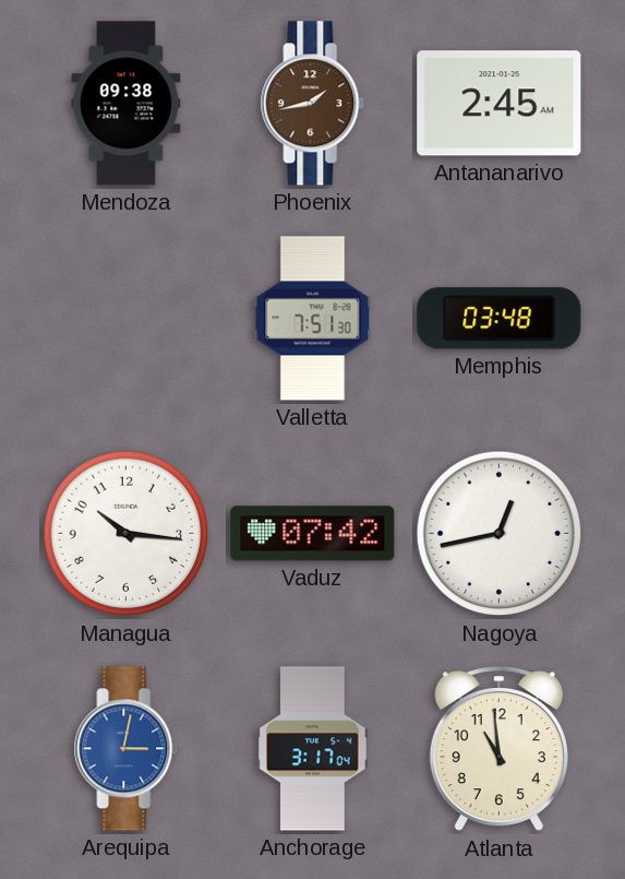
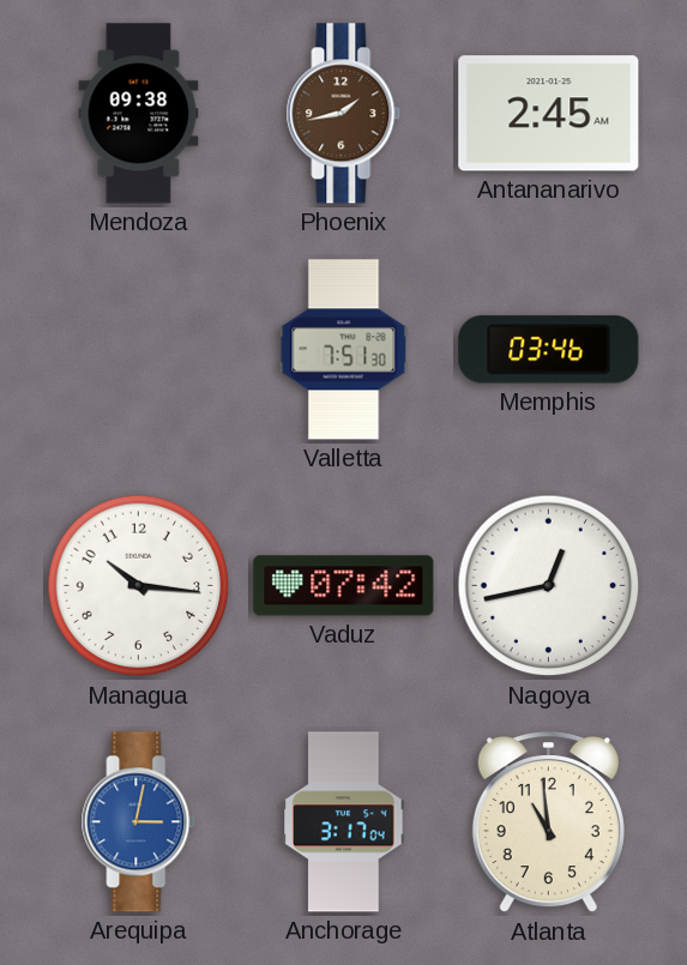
Memphis: 03:48 -> 03:46
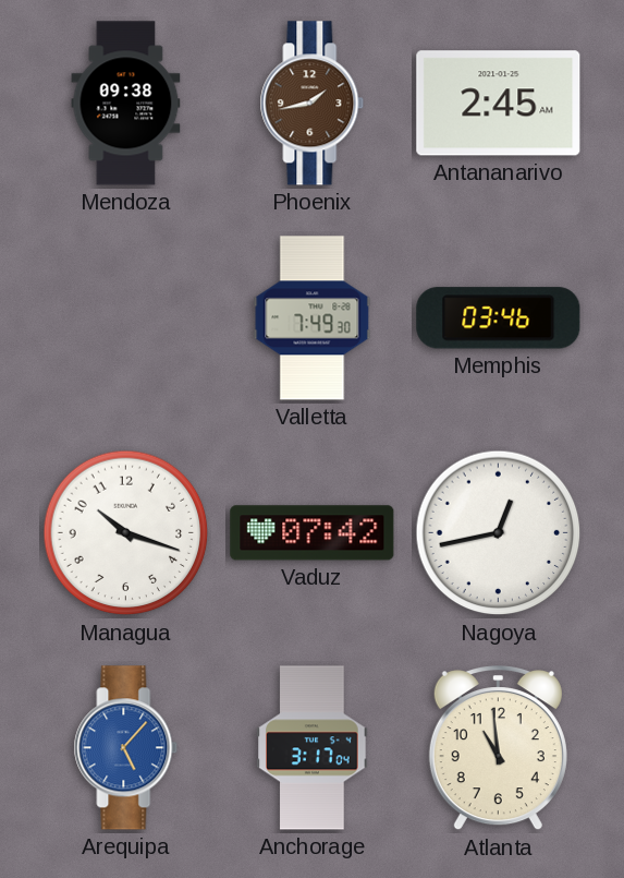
Valletta: 7:51 -> 7:49
Managua: 10:16 -> 10:18
Arequipa: 3:02 -> 5:07
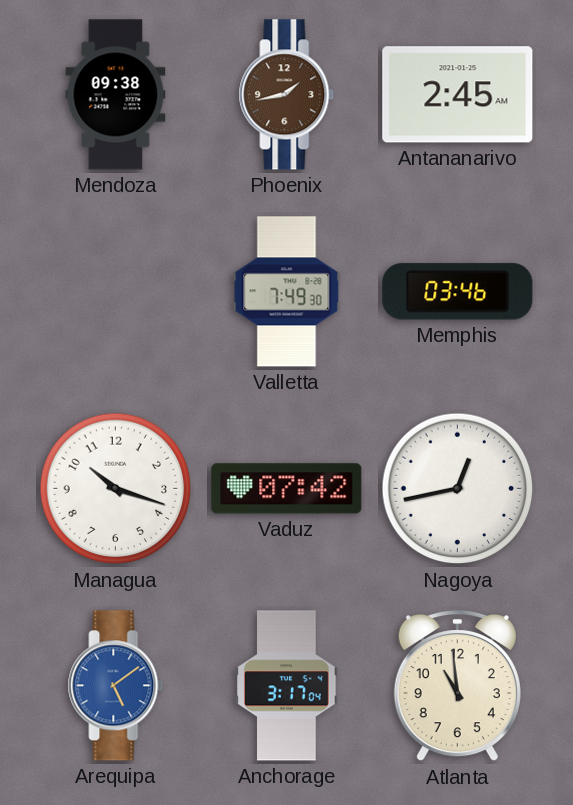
Arequipa: 5:07 -> 5:09
